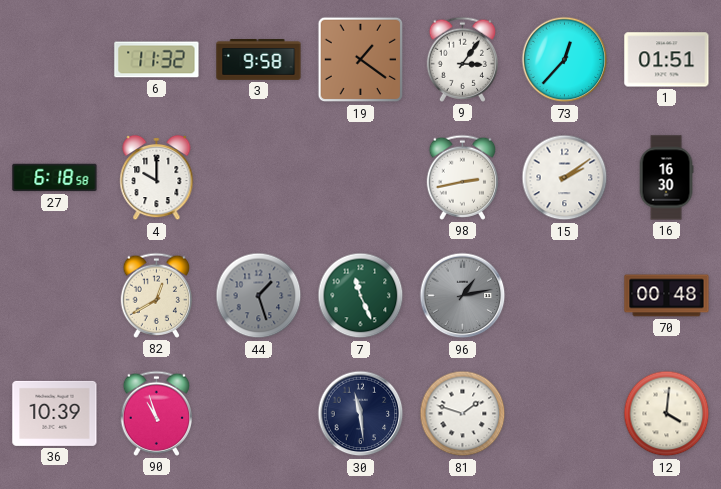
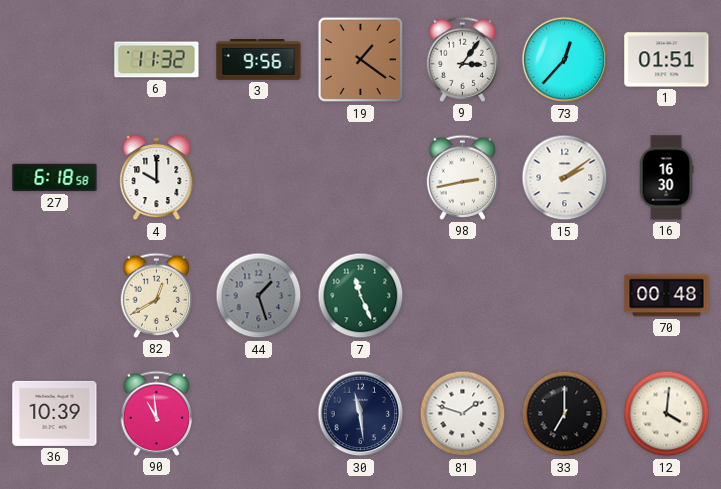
3: 9:58 -> 9:56
96: 1:13 -> none
90: 10:57 -> 10:59
33: none -> 7:00
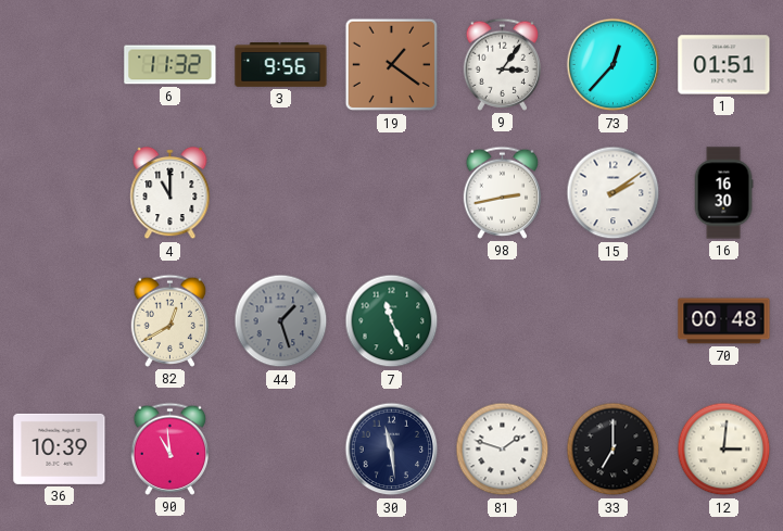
27: 6:18 -> none
4: 10:00 -> 11:00
12: 4:01 -> 3:01
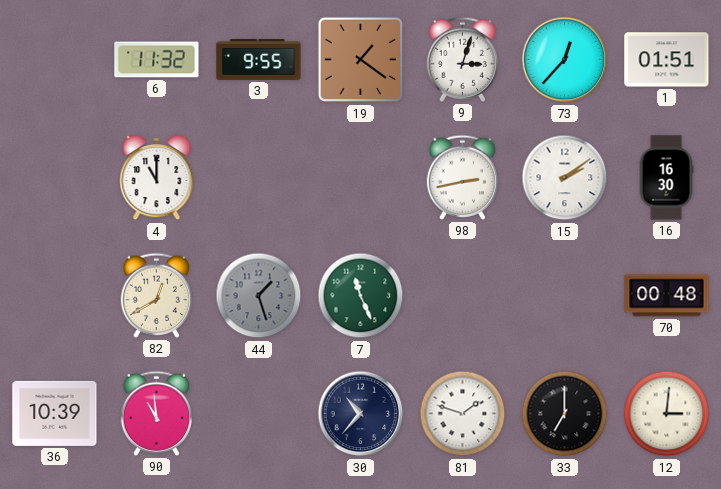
3: 9:56 -> 9:55
9: 3:06 -> 3:03
30: 11:29 -> 10:37
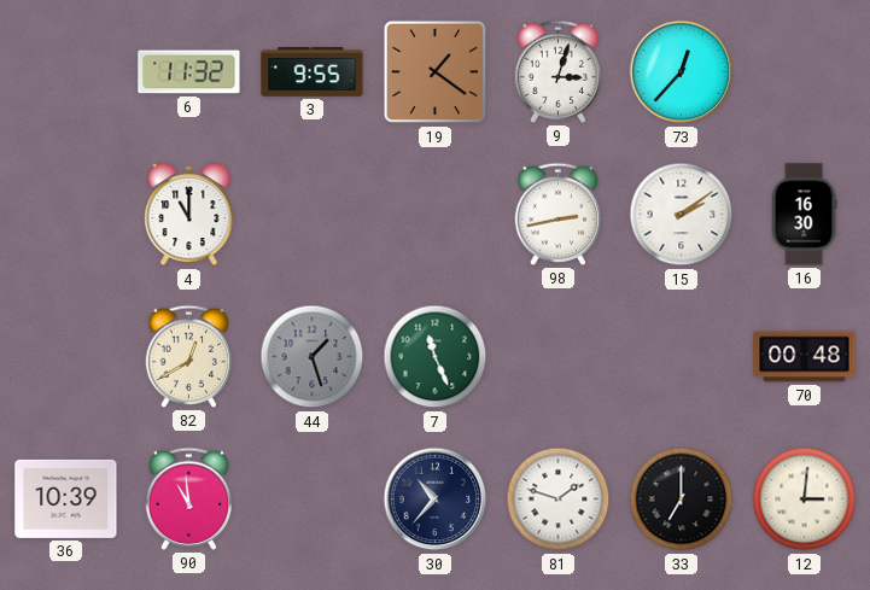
1: 01:51 -> none
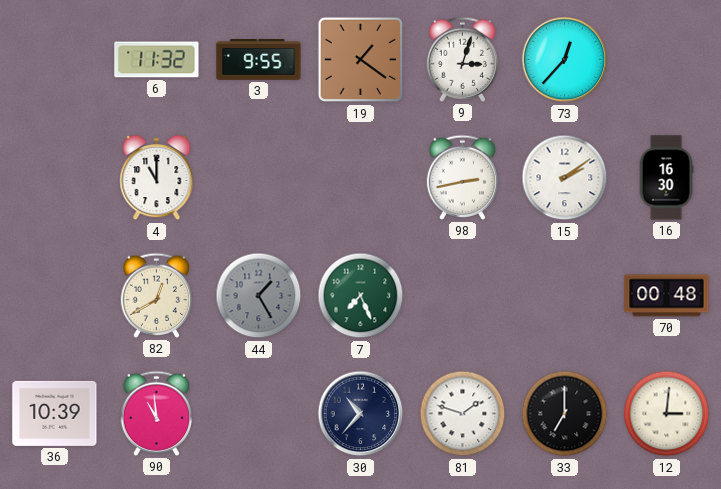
44: 1:27 -> 1:25
7: 11:26 -> 7:26
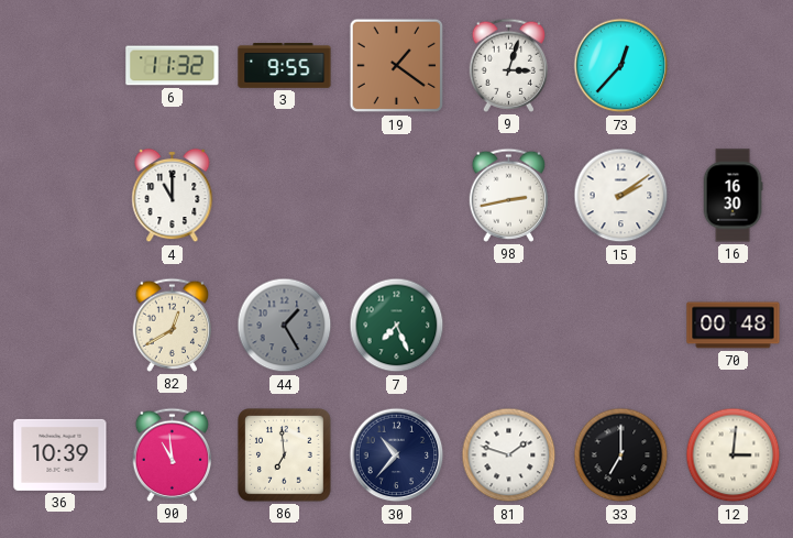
86: none -> 6:59
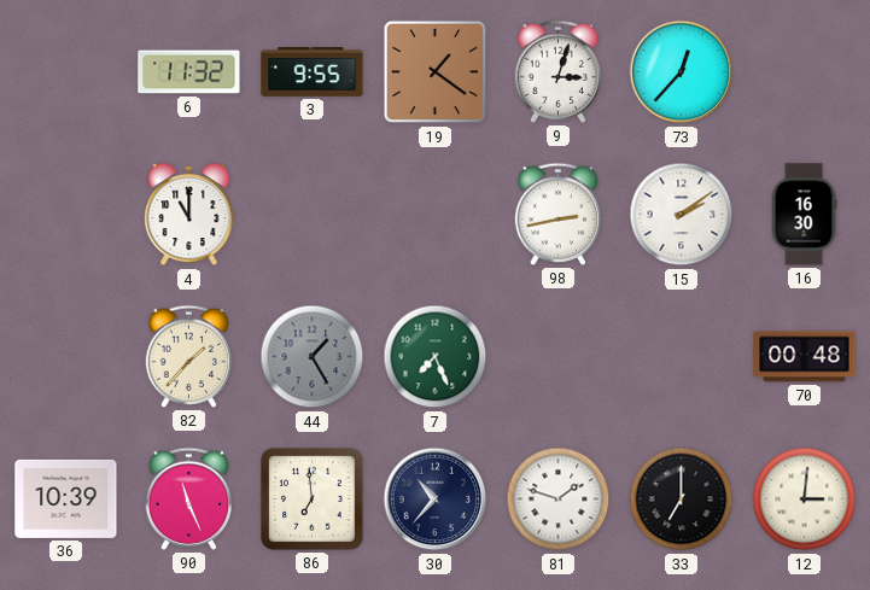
82: 12:40 -> 1:37
90: 10:59 -> 11:26
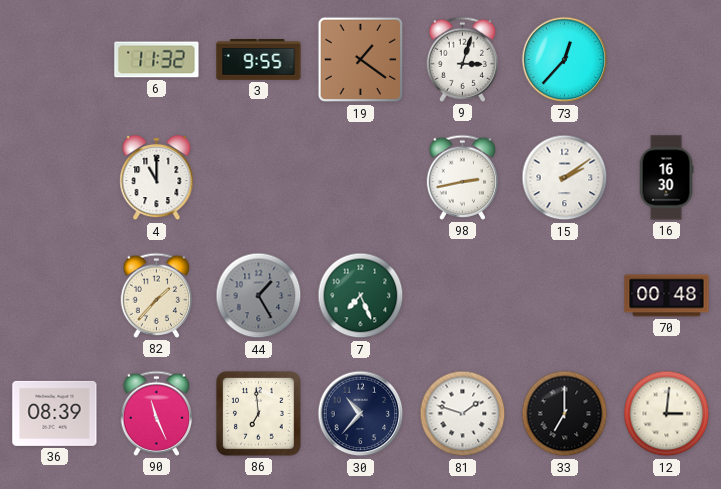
36: 10:39 -> 08:39
